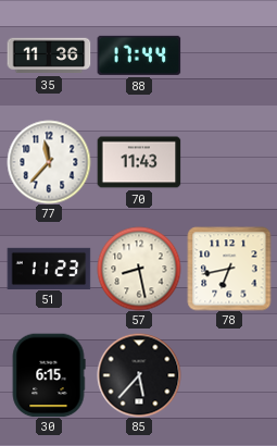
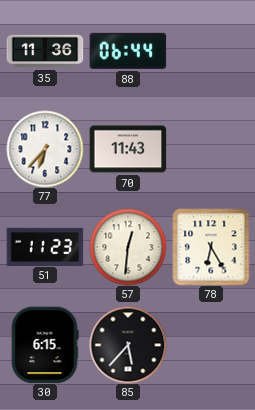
88: 17:44 -> 06:44
77: 11:37 -> 6:37
57: 8:28 -> 12:31
78: 6:43 -> 6:25
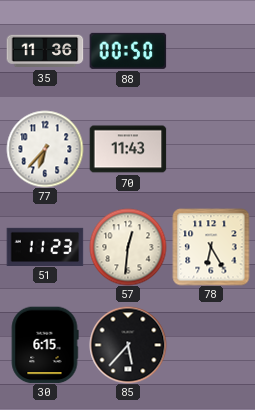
88: 06:44 -> 00:50
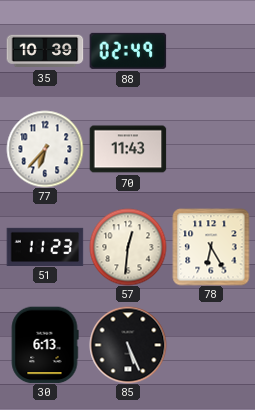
35: 11:36 -> 10:39
88: 00:50 -> 02:49
30: 6:15 -> 6:13
85: 5:37 -> 5:26
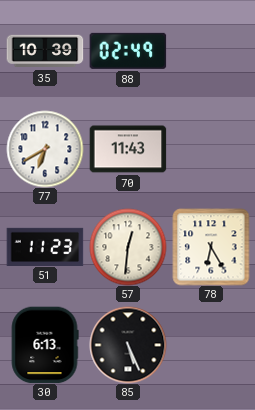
77: 6:37 -> 6:40
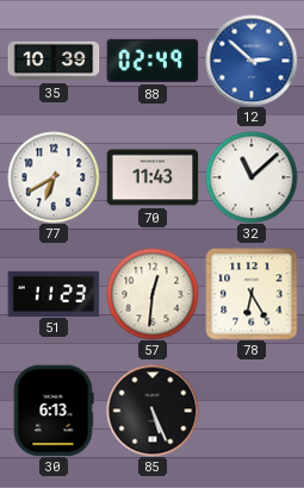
12: none -> 2:52
32: none -> 11:08
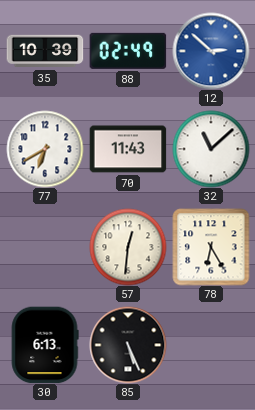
51: 11:23 -> none
